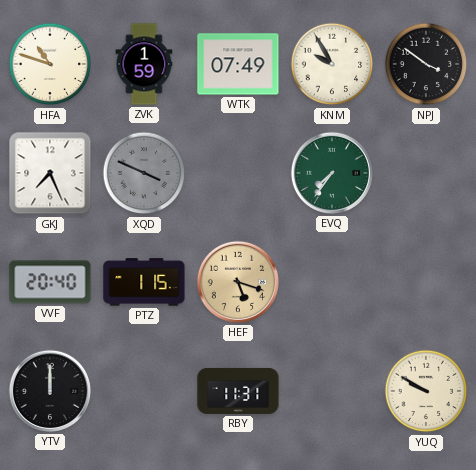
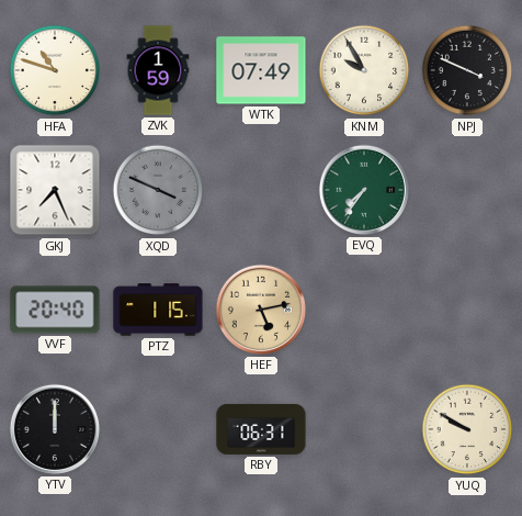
NPJ: 3:51 -> 3:49
HEF: 5:18 -> 5:13
RBY: 11:31 -> 06:31
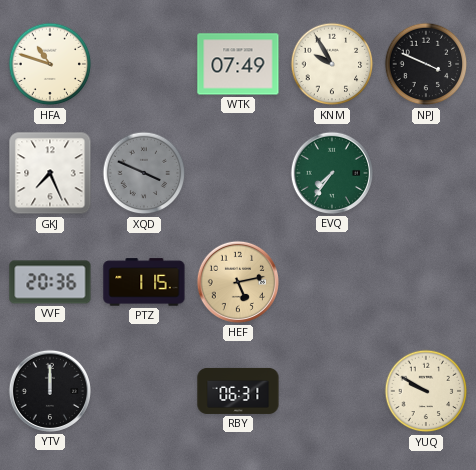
ZVK: 1:59 -> none
VVF: 20:40 -> 20:36
